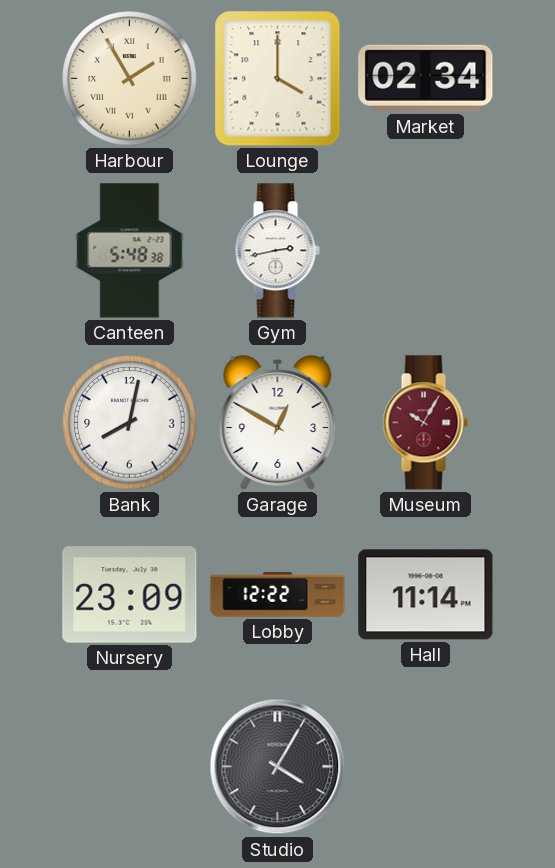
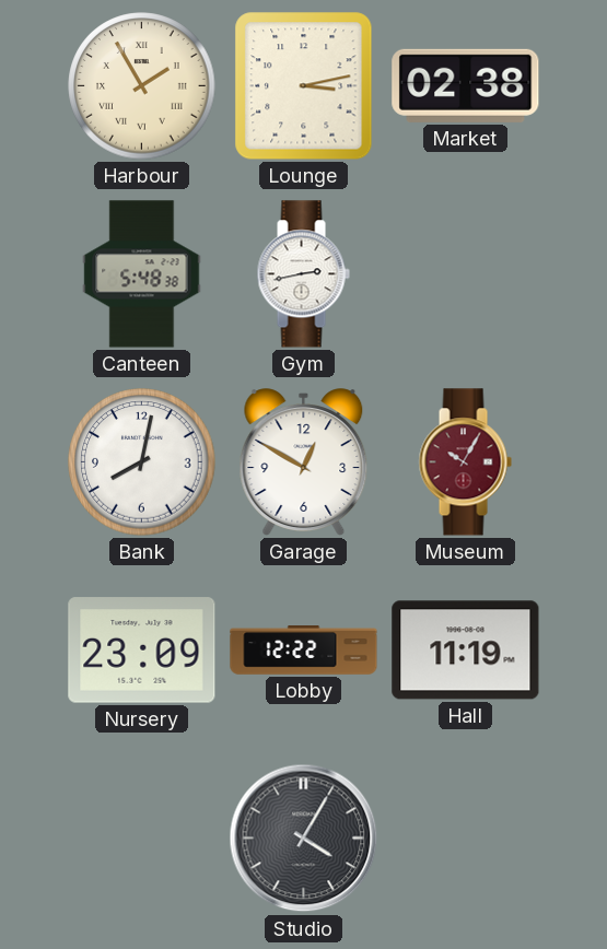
Lounge: 4:00 -> 3:13
Market: 02:34 -> 02:38
Hall: 11:14 -> 11:19
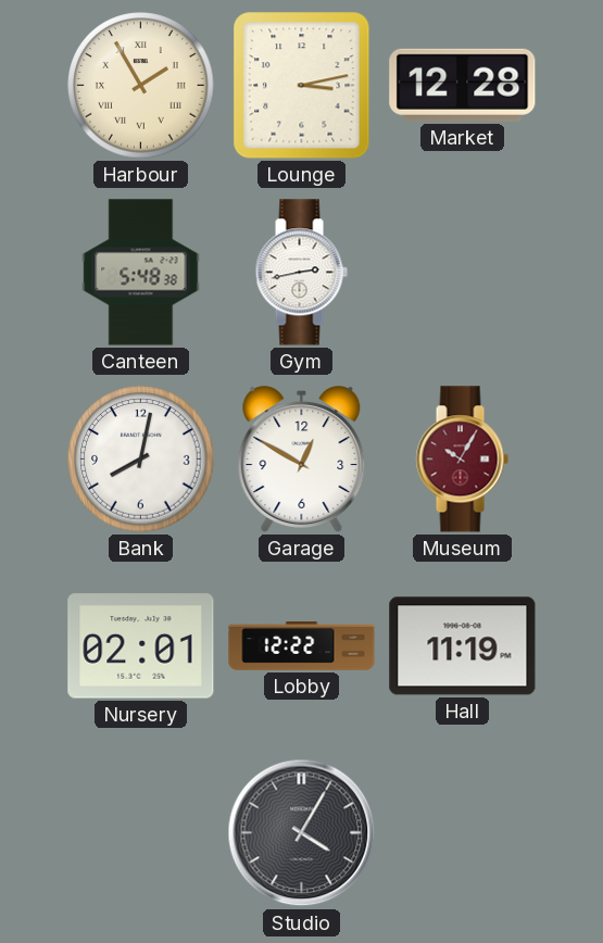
Market: 02:38 -> 12:28
Nursery: 23:09 -> 02:01
